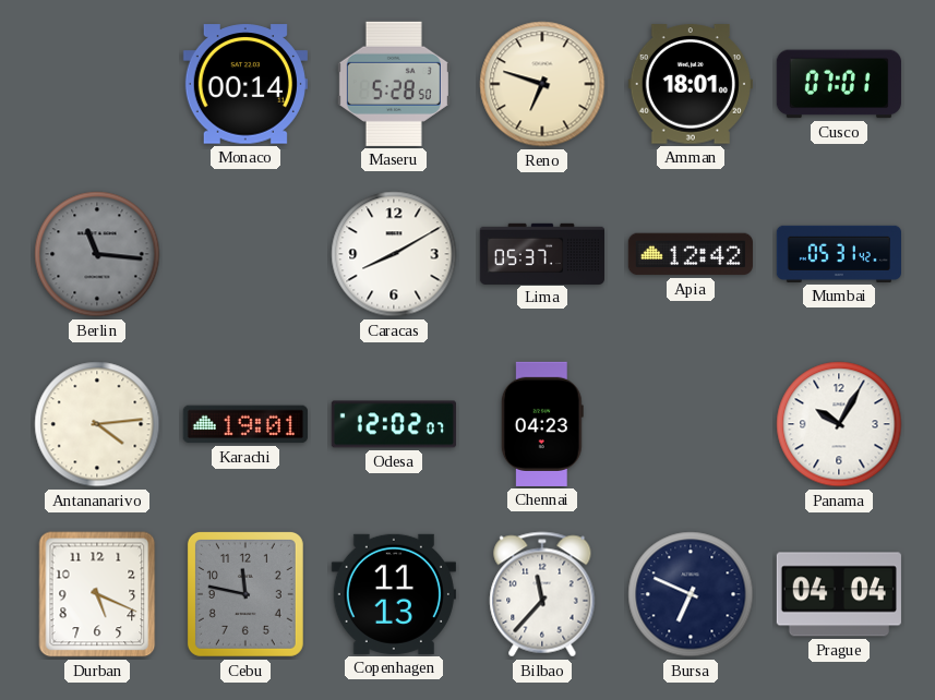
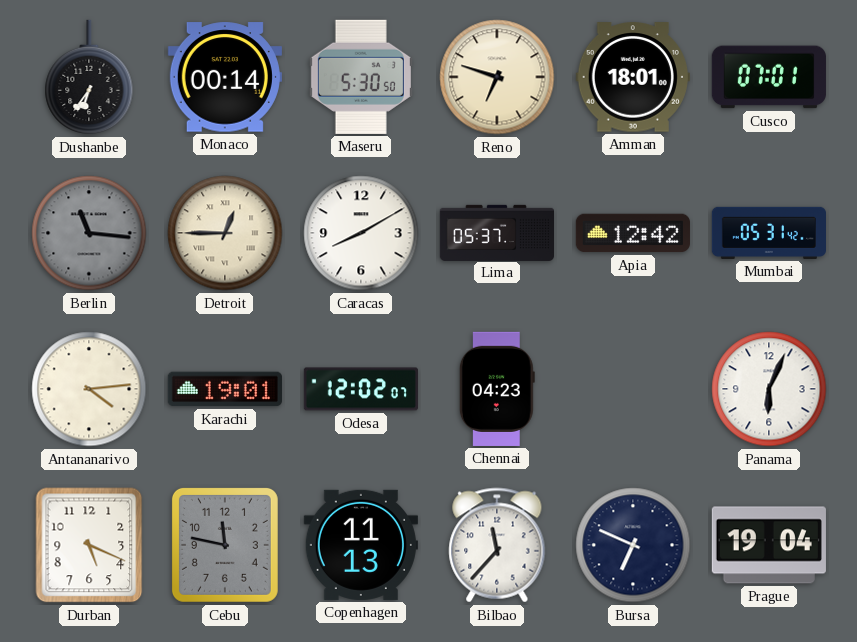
Dushanbe: none -> 6:36
Maseru: 5:28 -> 5:30
Detroit: none -> 12:45
Panama: 10:05 -> 6:04
Prague: 04:04 -> 19:04
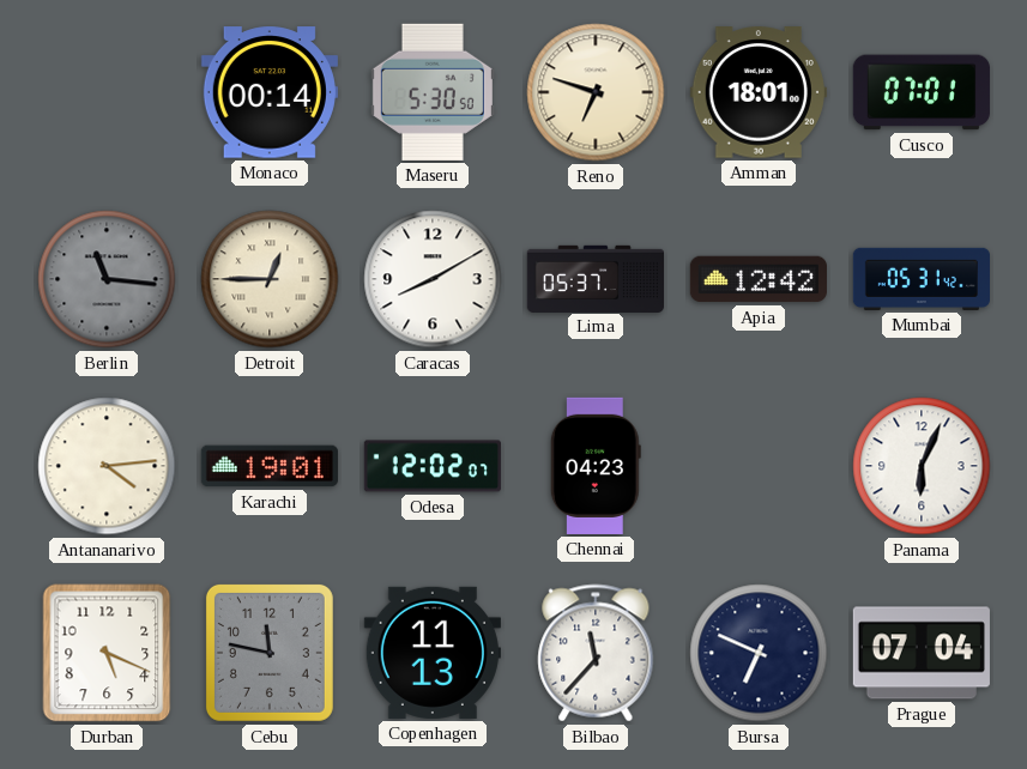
Dushanbe: 6:36 -> none
Prague: 19:04 -> 07:04
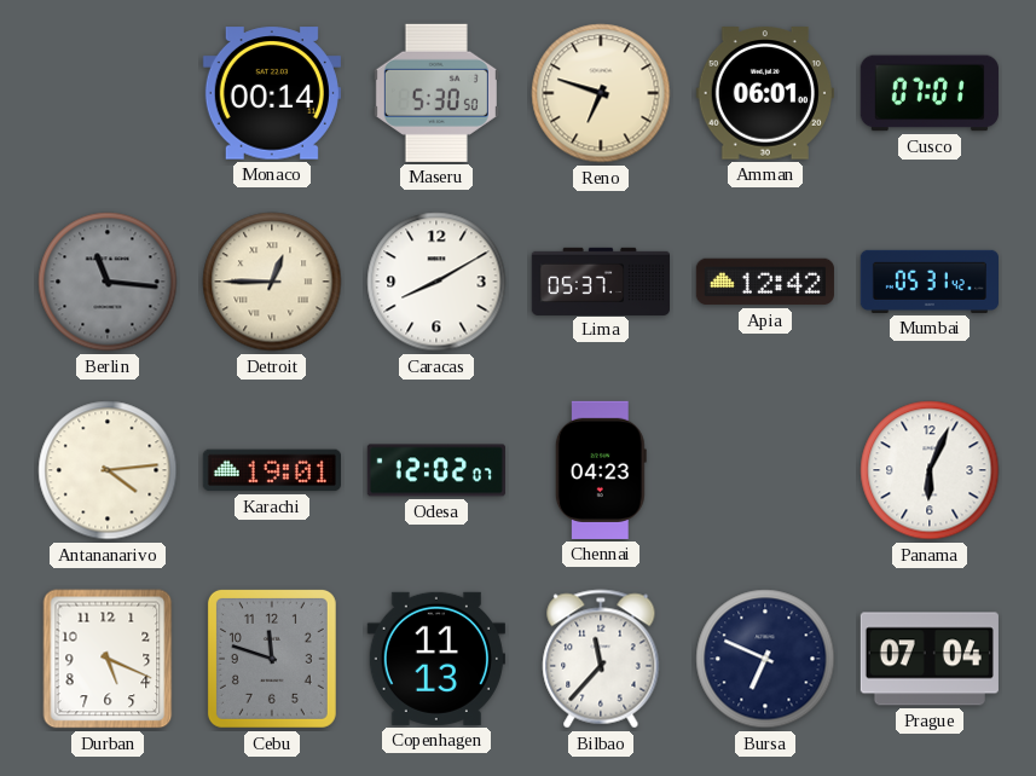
Amman: 18:01 -> 06:01
Cebu: 11:47 -> 11:48
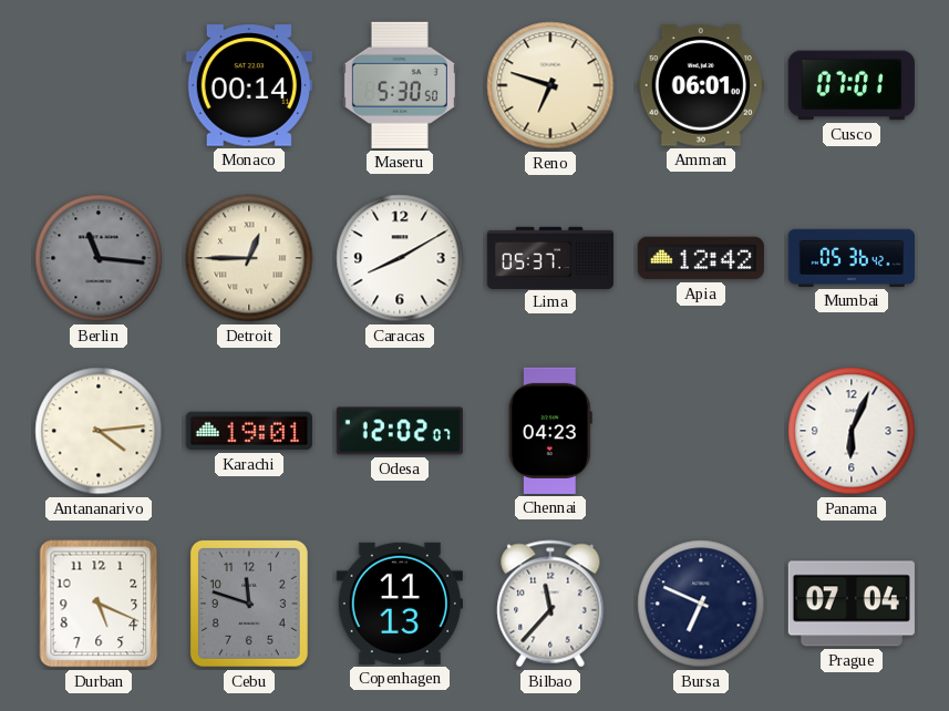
Mumbai: 05:31 -> 05:36
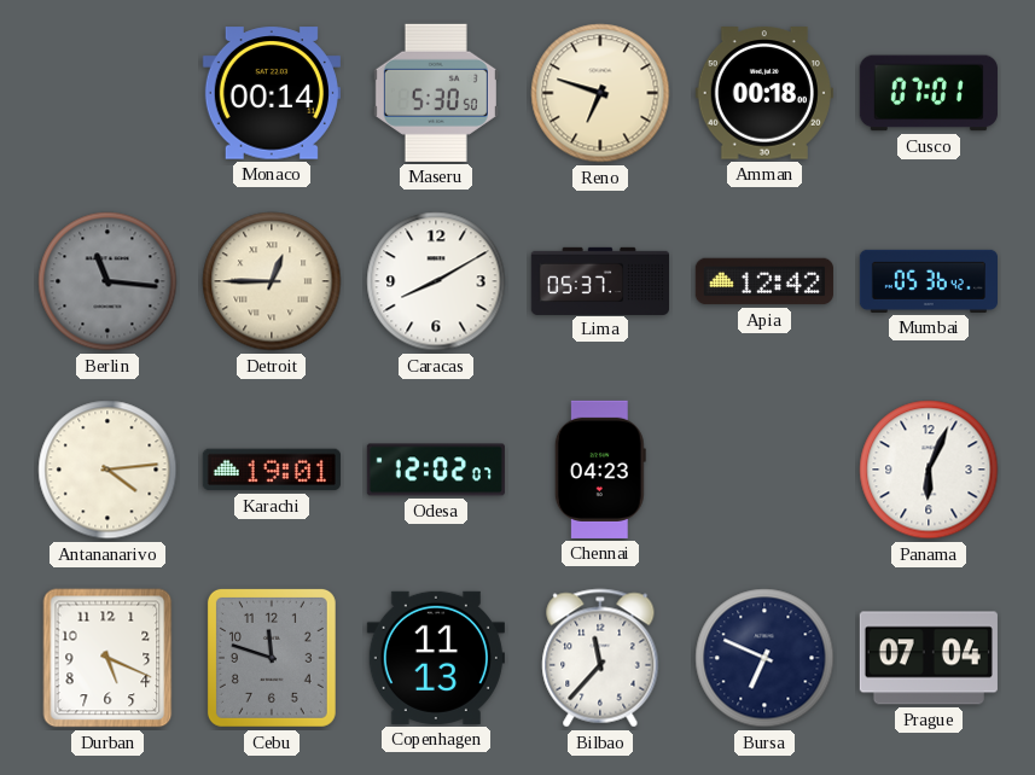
Amman: 06:01 -> 00:18
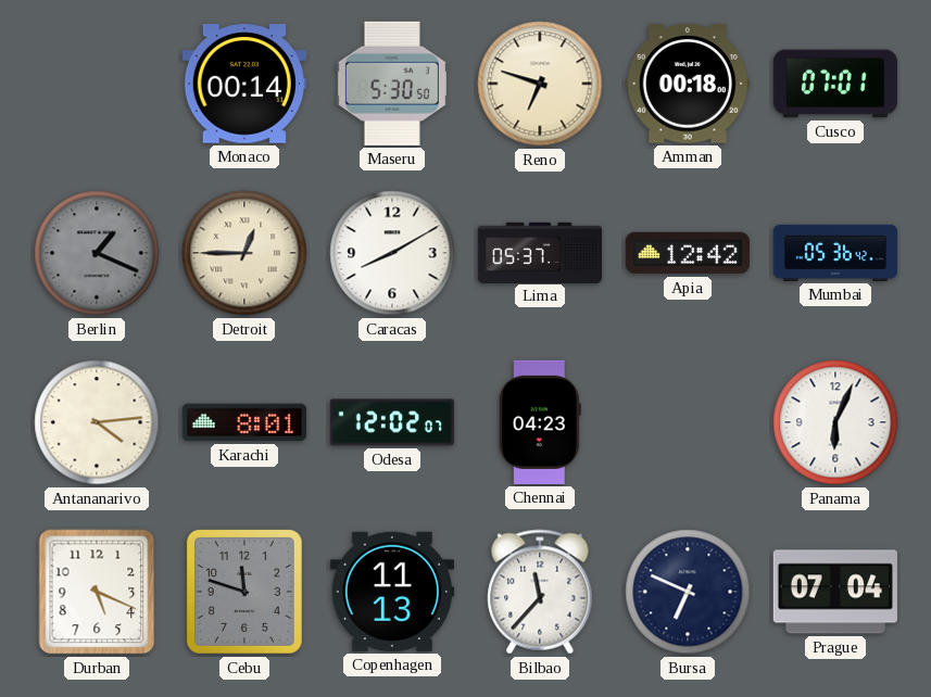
Berlin: 11:16 -> 1:19
Karachi: 19:01 -> 8:01
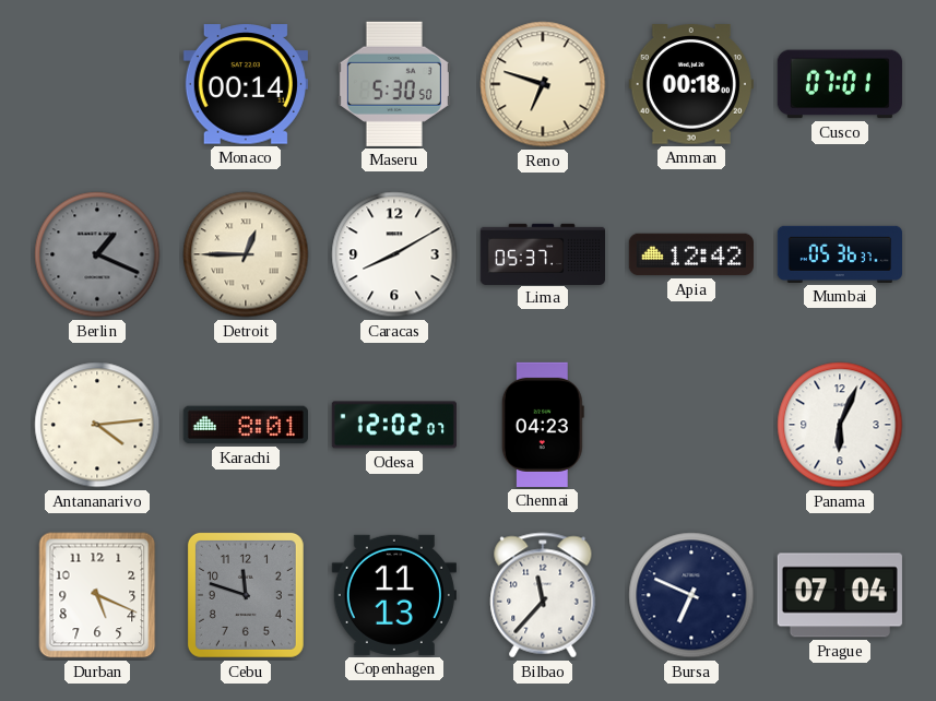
Mumbai: 05:36:42 -> 05:36:37
